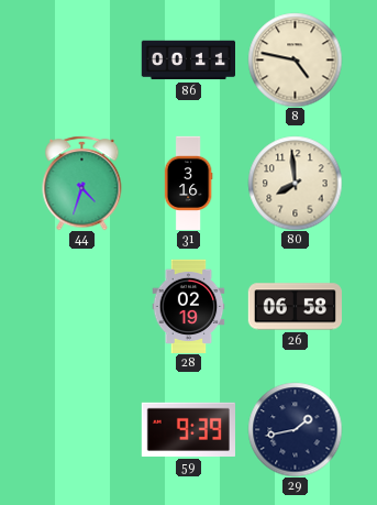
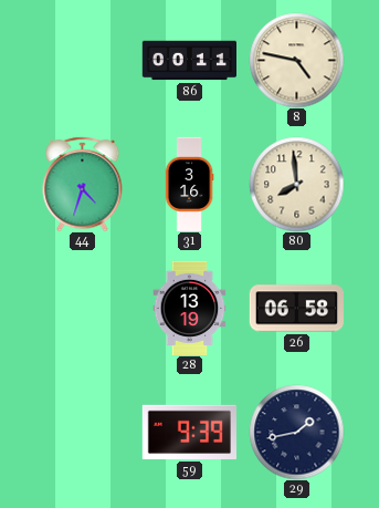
28: 02:19 -> 13:19
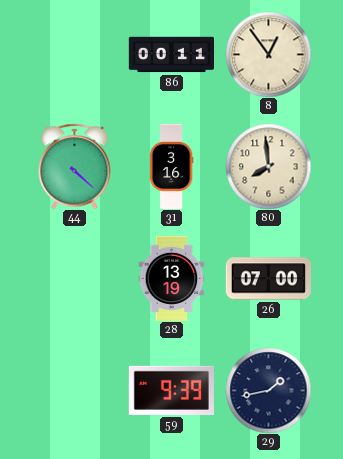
8: 4:47 -> 12:54
44: 4:33 -> 4:22
26: 06:58 -> 07:00
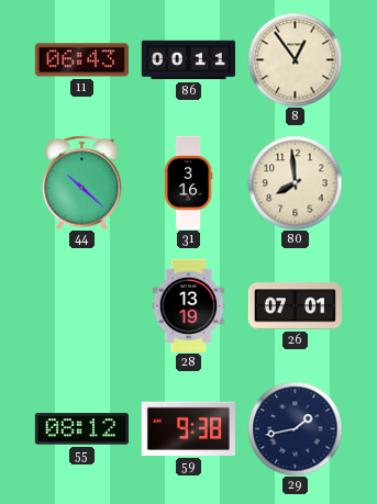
11: none -> 06:43
44: 4:22 -> 10:22
26: 07:00 -> 07:01
55: none -> 08:12
59: 9:39 -> 9:38
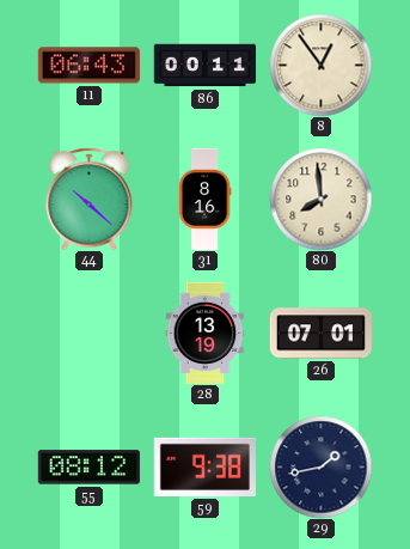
31: 3:16 -> 8:16
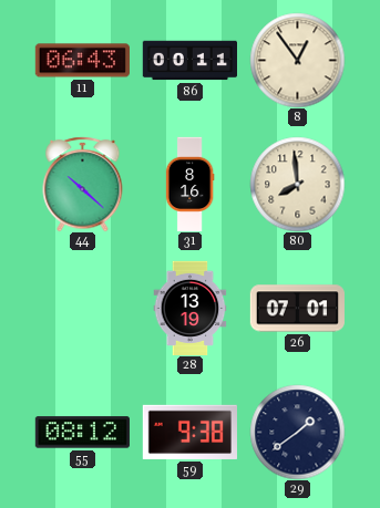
29: 1:43 -> 1:39
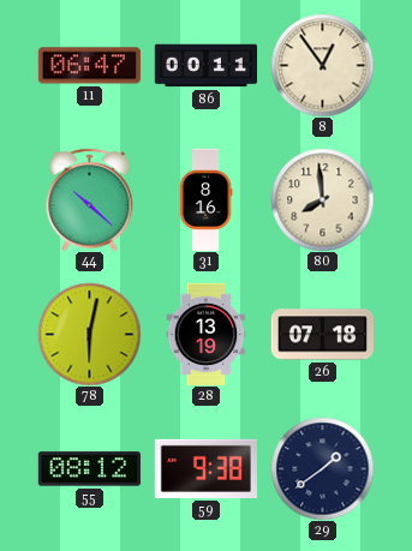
11: 06:43 -> 06:47
78: none -> 6:02
26: 07:01 -> 07:18
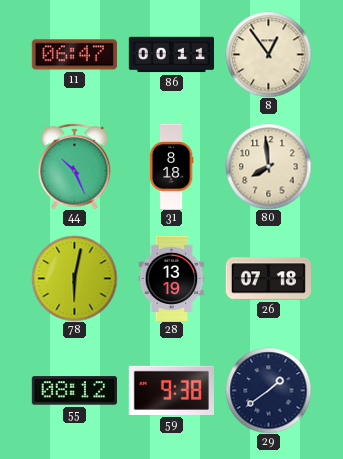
44: 10:22 -> 10:26
31: 8:16 -> 8:18
